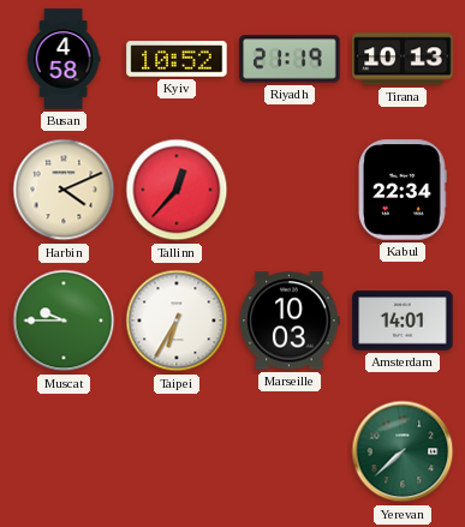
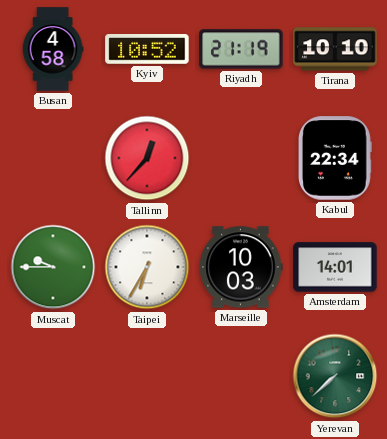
Tirana: 10:13 -> 10:10
Harbin: 4:11 -> none
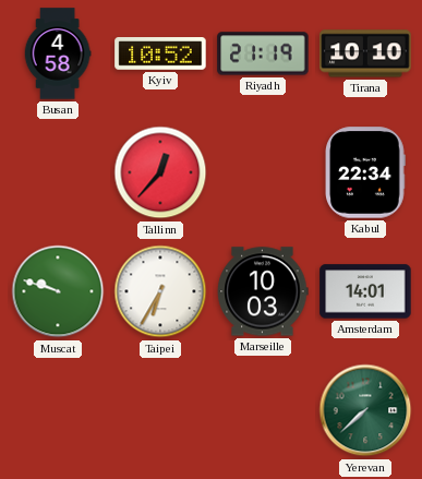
Muscat: 9:45 -> 9:48
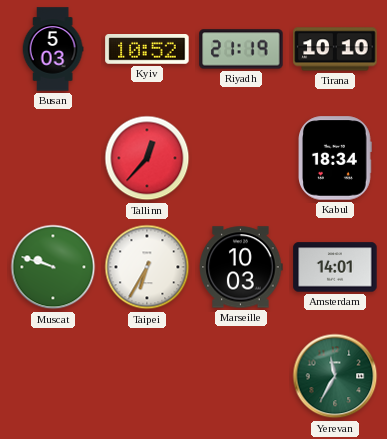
Busan: 4:58 -> 5:03
Kabul: 22:34 -> 18:34
Yerevan: 7:38 -> 11:35
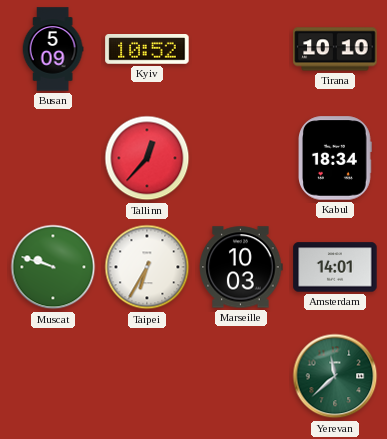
Busan: 5:03 -> 5:09
Riyadh: 21:19 -> none
Yerevan: 11:35 -> 11:38
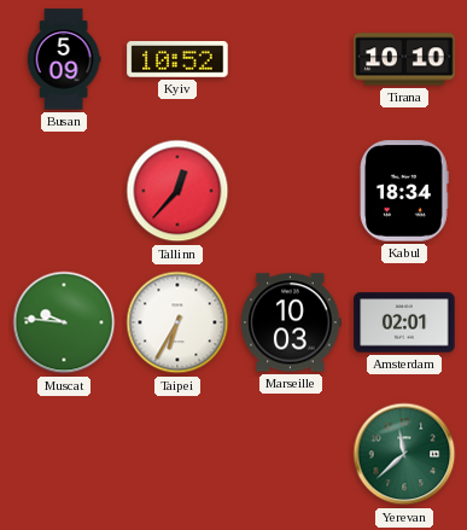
Muscat: 9:48 -> 9:46
Amsterdam: 14:01 -> 02:01
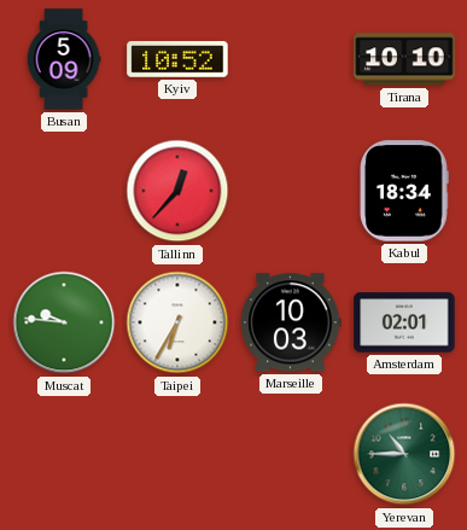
Yerevan: 11:38 -> 10:45
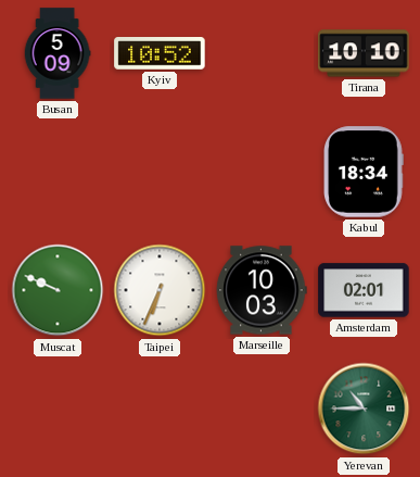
Tallinn: 12:37 -> none
Muscat: 9:46 -> 9:49
Taipei: 6:35 -> 6:34
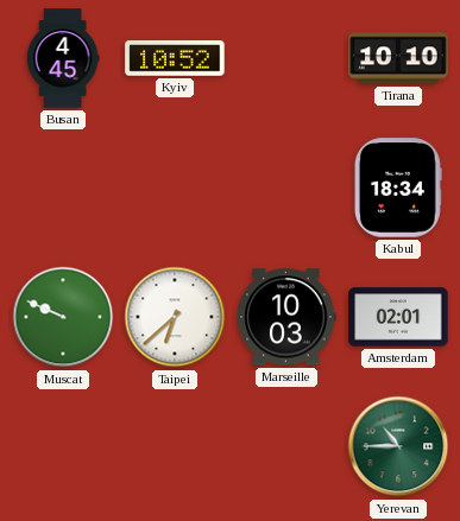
Busan: 5:09 -> 4:45
Taipei: 6:34 -> 6:38
